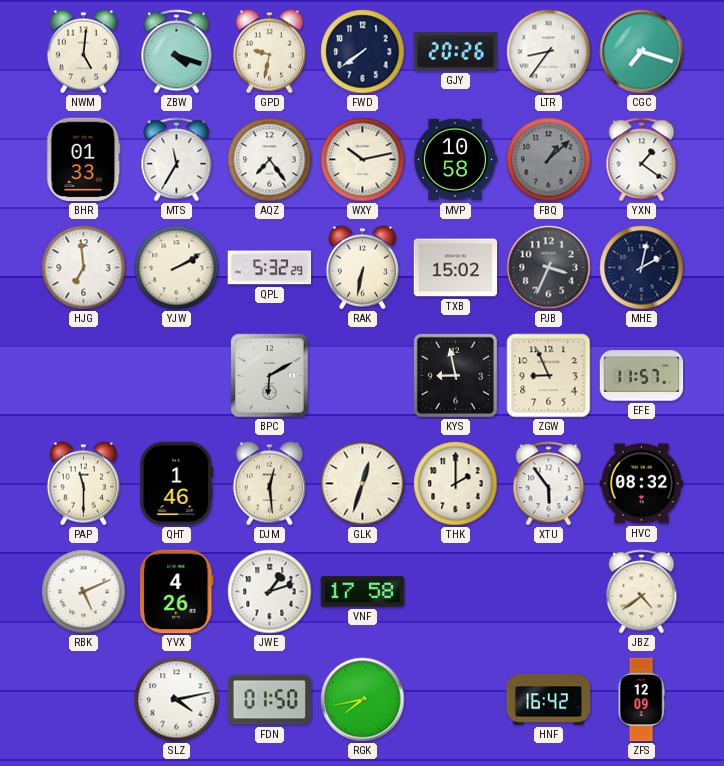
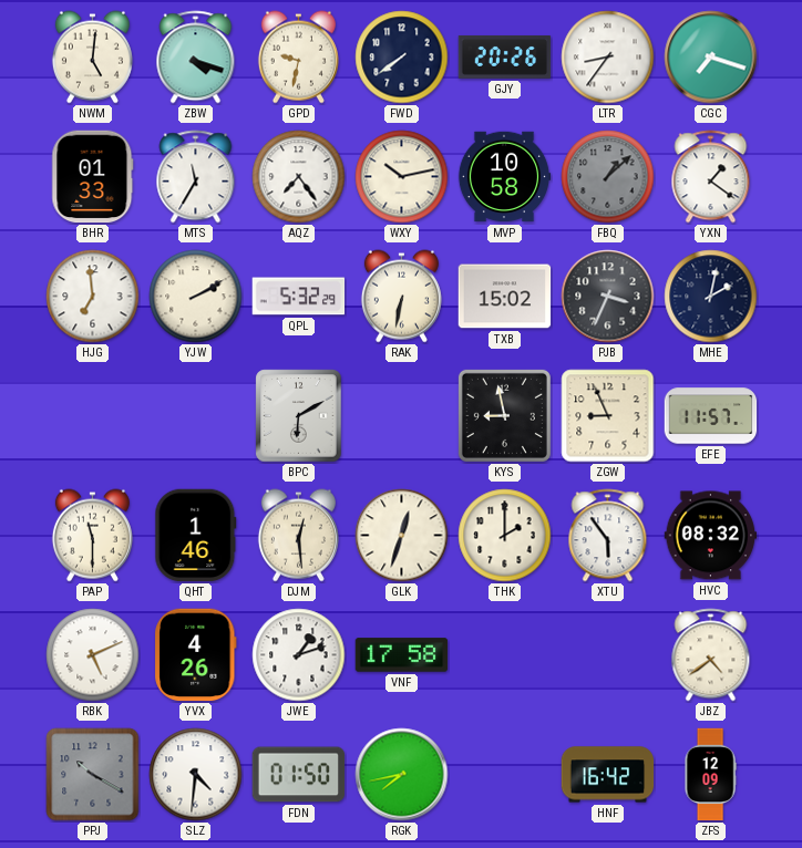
PPJ: none -> 10:20
SLZ: 4:13 -> 4:31
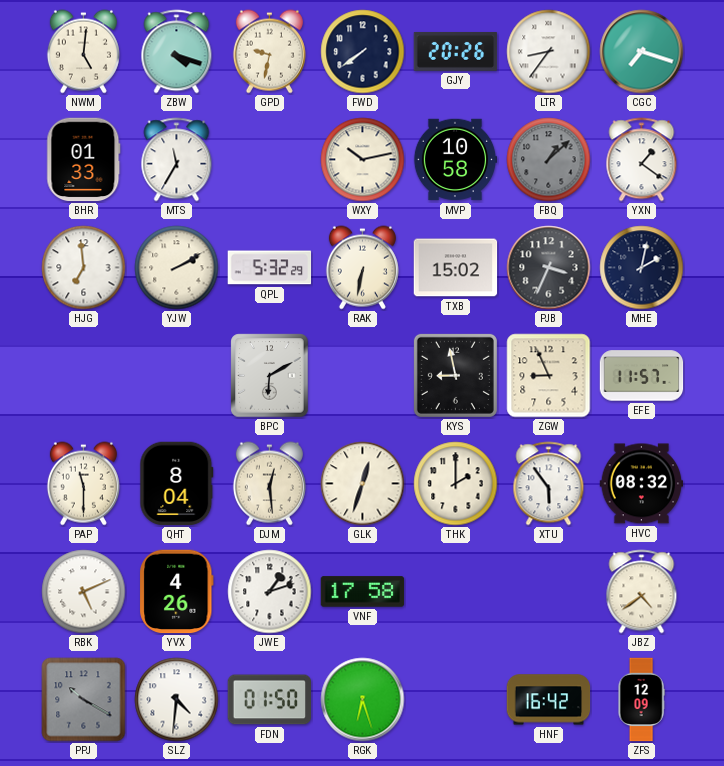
AQZ: 7:24 -> none
QHT: 1:46 -> 8:04
RGK: 7:43 -> 6:27
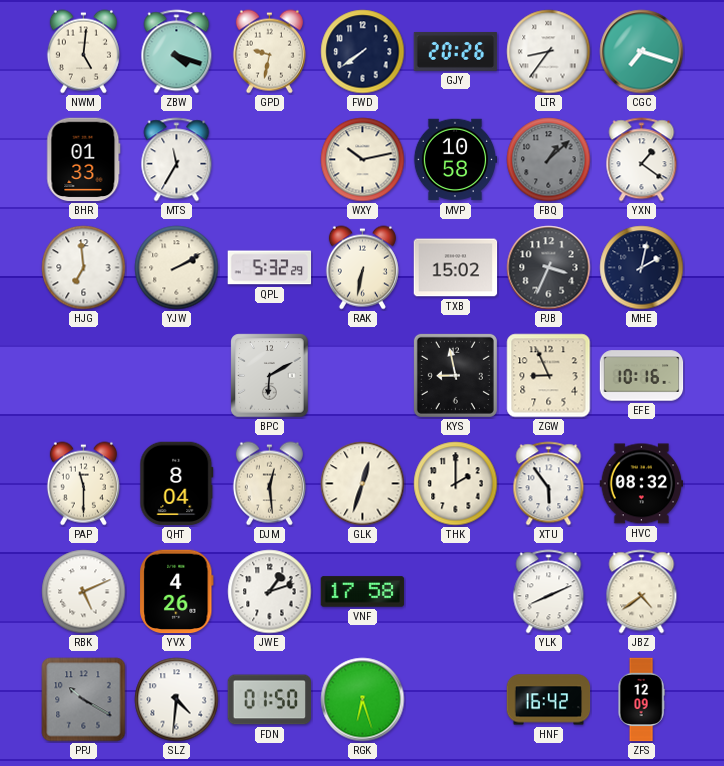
EFE: 11:57 -> 10:16
YLK: none -> 8:11
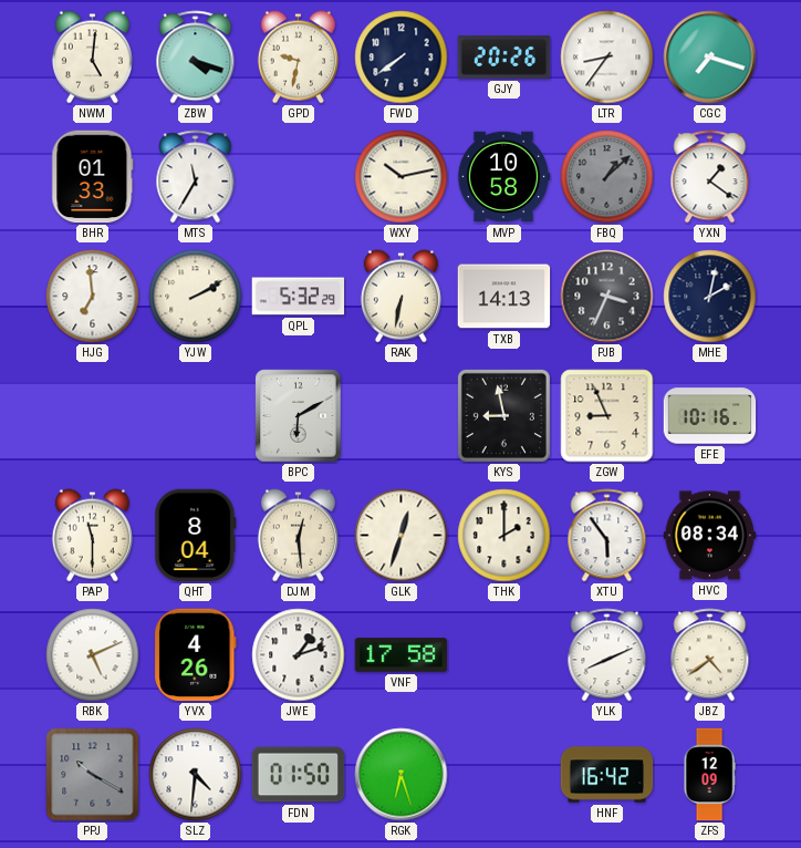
TXB: 15:02 -> 14:13
HVC: 08:32 -> 08:34
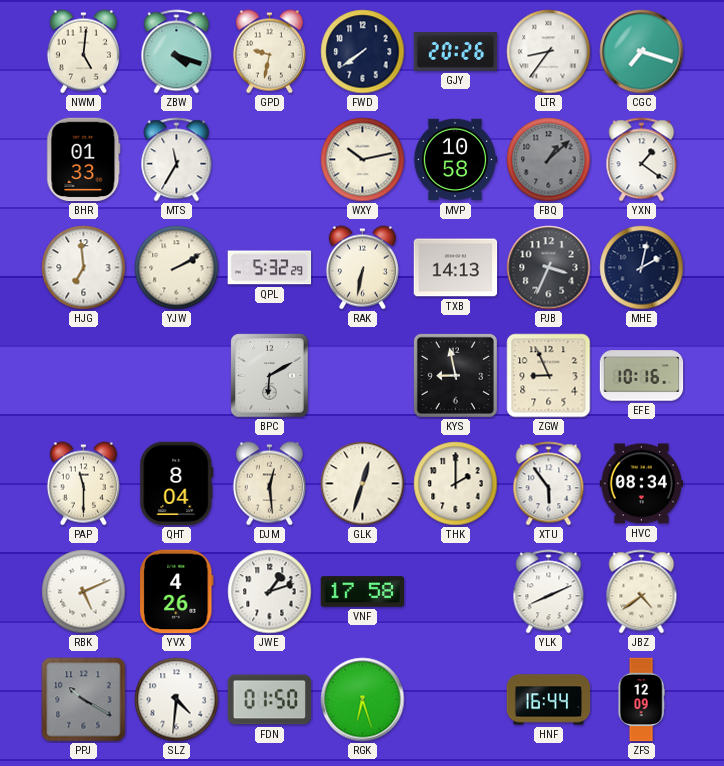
HNF: 16:42 -> 16:44
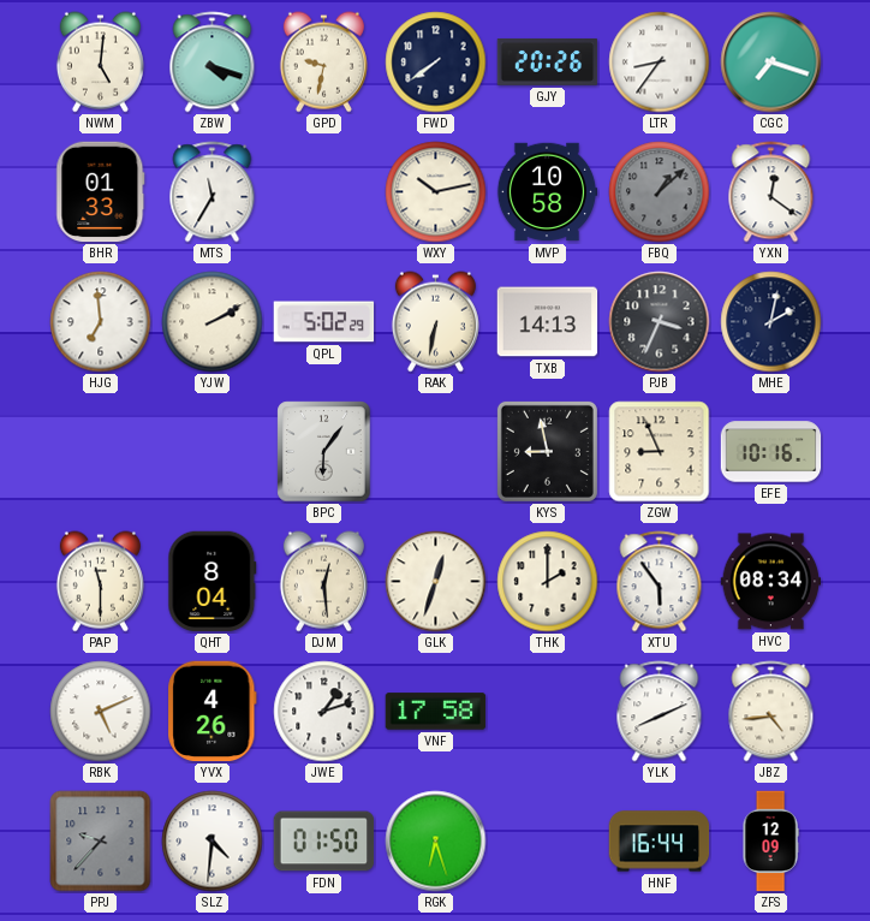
YXN: 1:21 -> 12:21
QPL: 5:32 -> 5:02
BPC: 6:10 -> 6:06
JBZ: 4:39 -> 4:44
PPJ: 10:20 -> 9:37
